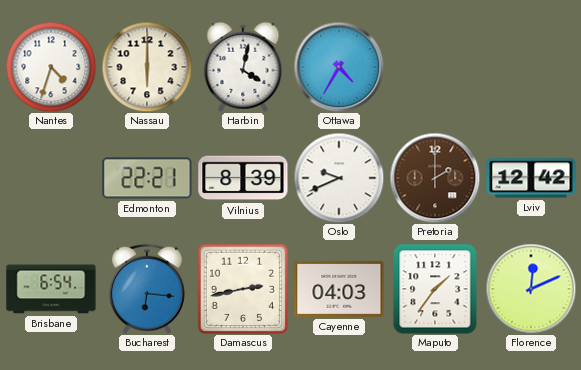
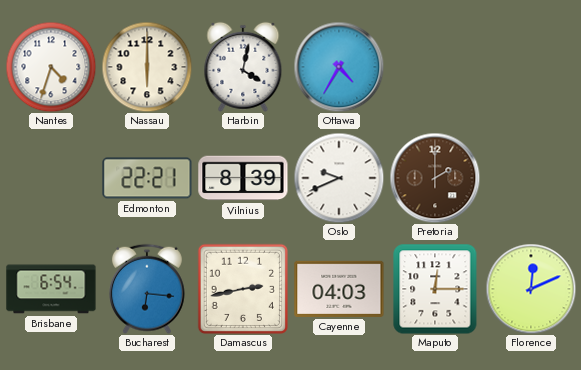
Lviv: 12:42 -> none
Maputo: 1:36 -> 12:15
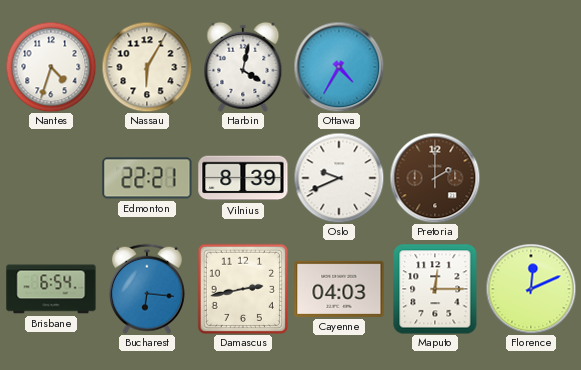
Nassau: 6:00 -> 6:05
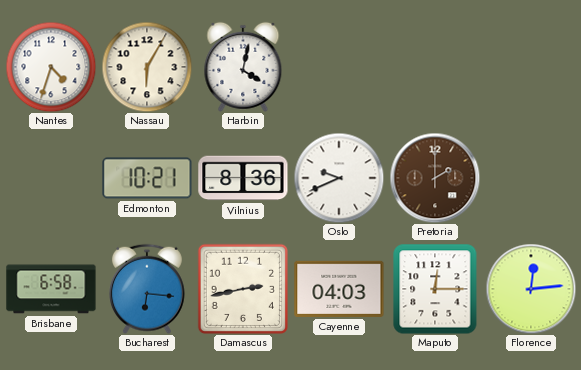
Ottawa: 4:35 -> none
Edmonton: 22:21 -> 10:21
Vilnius: 8:39 -> 8:36
Brisbane: 6:54 -> 6:58
Florence: 12:11 -> 12:14
